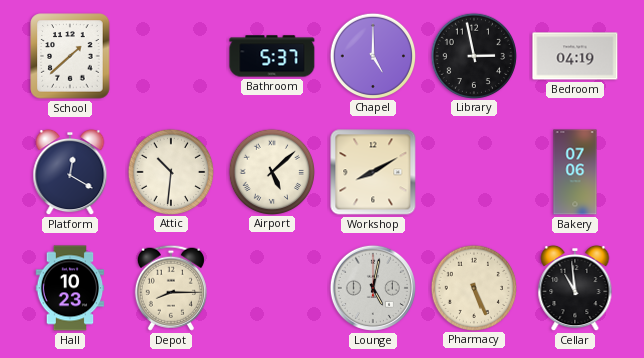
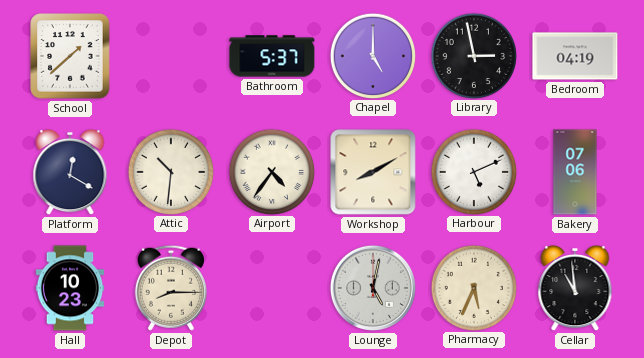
Airport: 5:08 -> 4:36
Harbour: none -> 5:11
Pharmacy: 5:26 -> 5:34
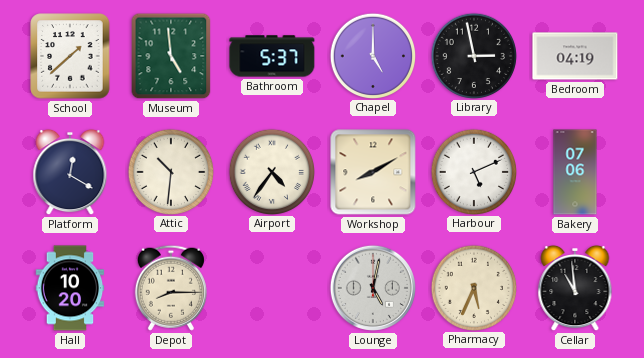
Museum: none -> 4:59
Hall: 10:23 -> 10:20
